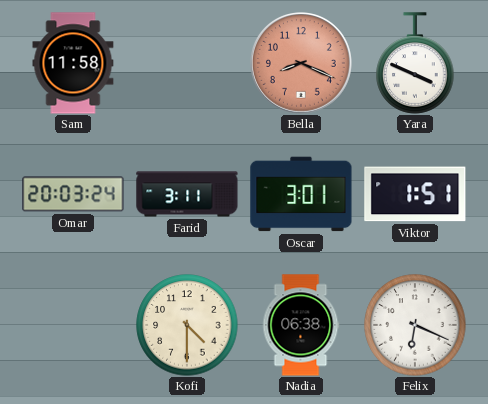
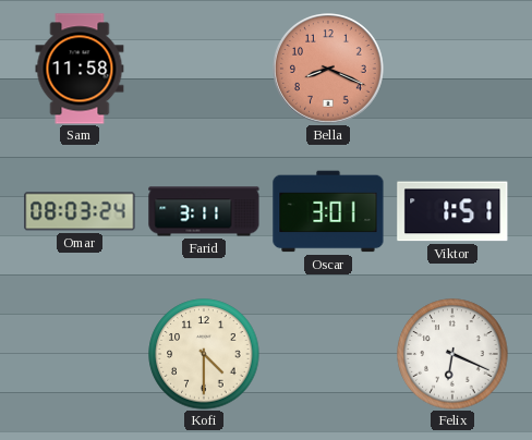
Yara: 3:49 -> none
Omar: 20:03 -> 08:03
Nadia: 06:38 -> none
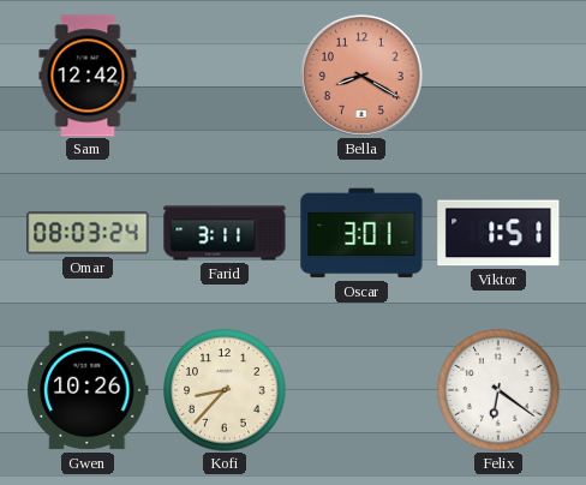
Sam: 11:58 -> 12:42
Bella: 8:19 -> 8:20
Gwen: none -> 10:26
Kofi: 4:30 -> 8:37
Felix: 6:19 -> 6:21
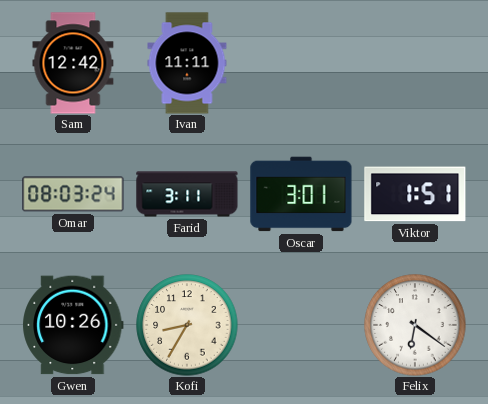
Ivan: none -> 11:11
Bella: 8:20 -> none
Kofi: 8:37 -> 8:35
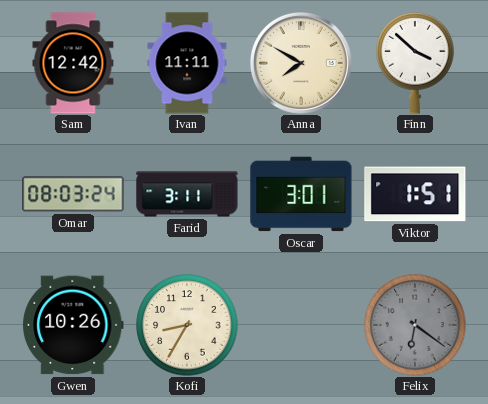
Anna: none -> 7:50
Finn: none -> 3:52
Felix dial: white -> grey
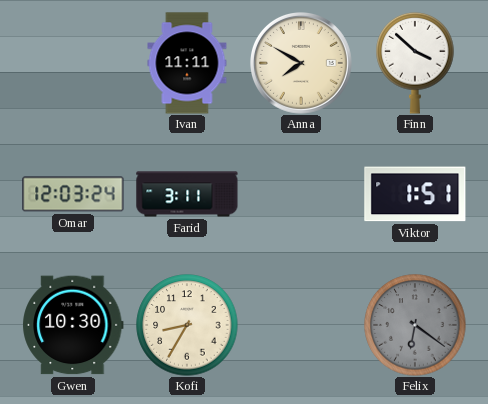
Sam: 12:42 -> none
Omar: 08:03 -> 12:03
Oscar: 3:01 -> none
Gwen: 10:26 -> 10:30
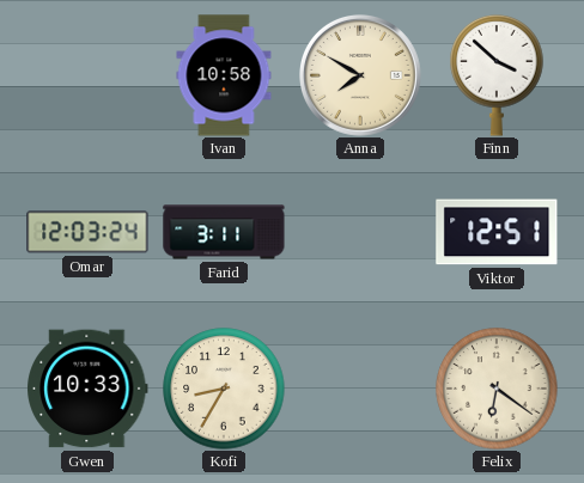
Ivan: 11:11 -> 10:58
Viktor: 1:51 -> 12:51
Gwen: 10:30 -> 10:33
Felix dial: grey -> cream
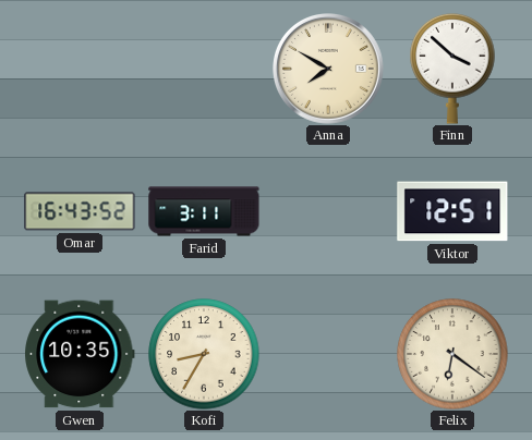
Ivan: 10:58 -> none
Omar: 12:03 -> 16:43
Gwen: 10:33 -> 10:35
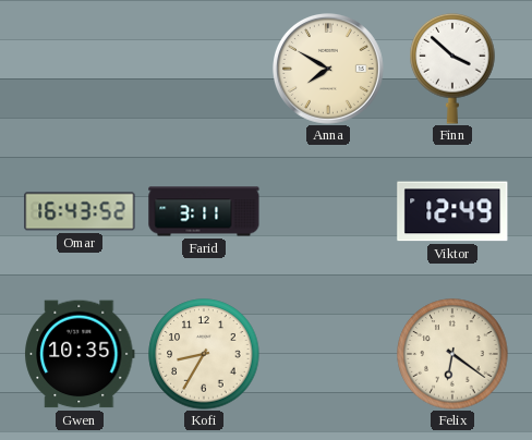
Viktor: 12:51 -> 12:49
